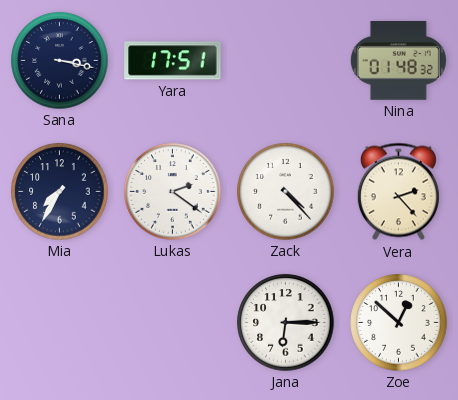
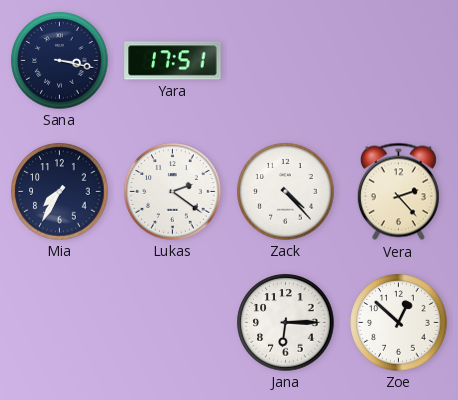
Nina: 01:48 -> none
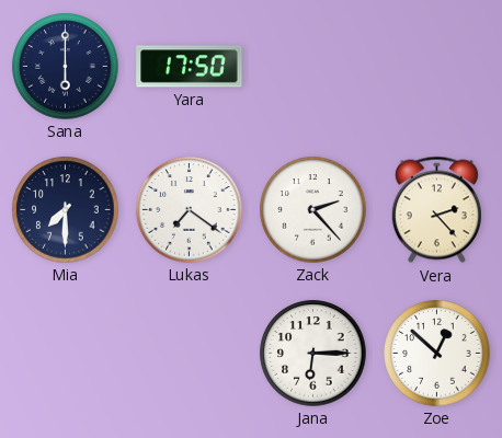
Sana: 3:17 -> 6:00
Yara: 17:51 -> 17:50
Mia: 7:35 -> 7:30
Lukas: 2:21 -> 7:21
Zack: 4:23 -> 2:23
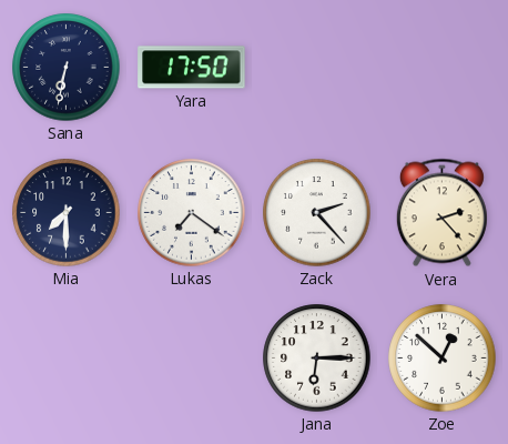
Sana: 6:00 -> 6:32
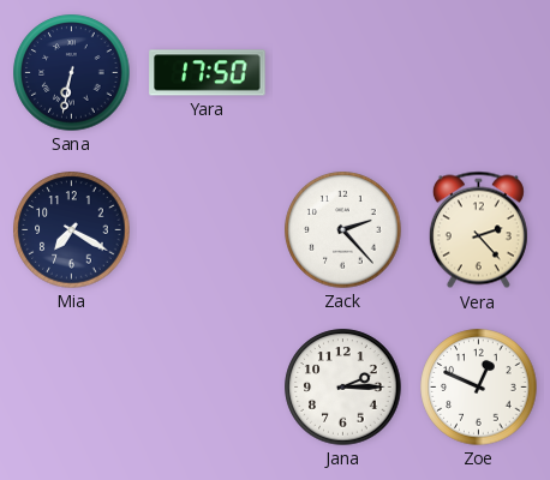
Mia: 7:30 -> 7:20
Lukas: 7:21 -> none
Jana: 6:15 -> 2:15
Zoe: 12:52 -> 12:49
